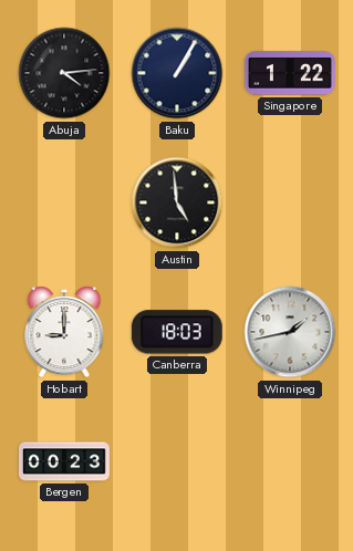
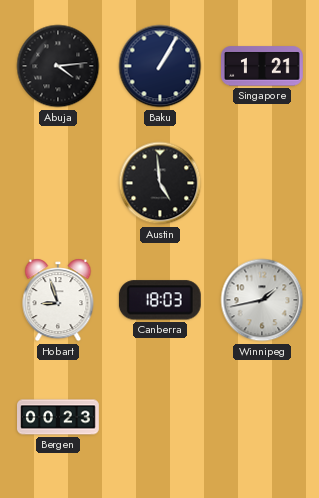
Singapore: 1:22 -> 1:21
Hobart: 9:00 -> 8:57
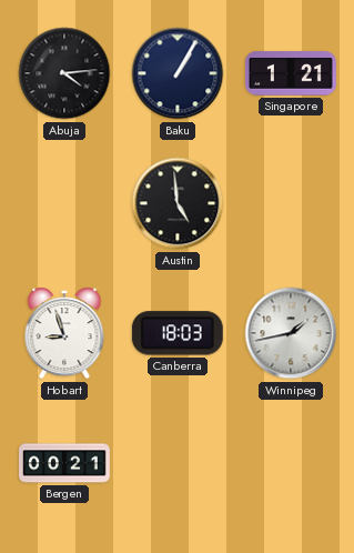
Bergen: 00:23 -> 00:21
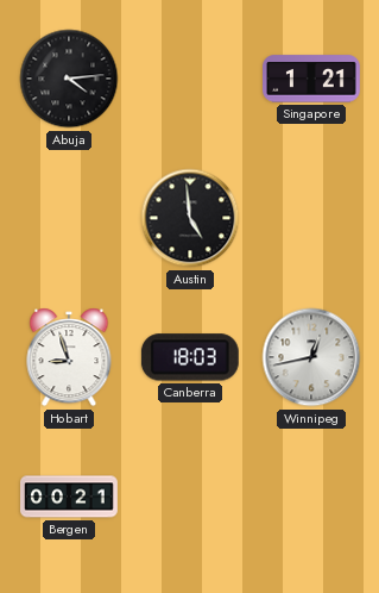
Baku: 1:05 -> none
Winnipeg: 1:43 -> 12:43
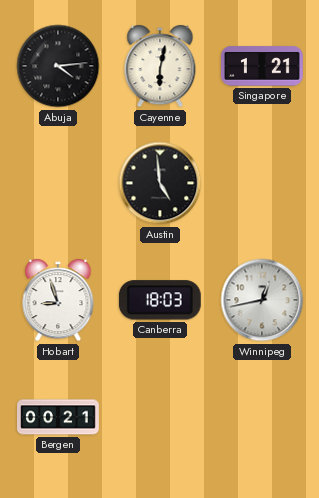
Cayenne: none -> 6:02
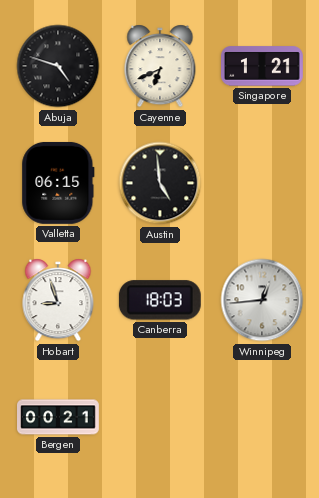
Abuja: 4:14 -> 4:48
Cayenne: 6:02 -> 6:41
Valletta: none -> 06:15
Winnipeg: 12:43 -> 12:44
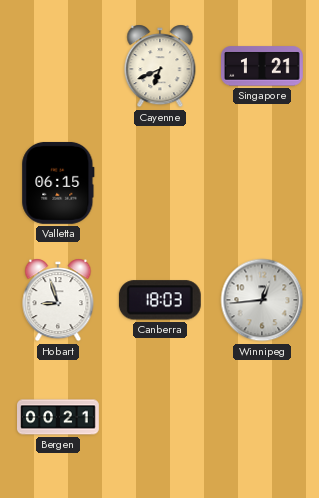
Abuja: 4:48 -> none
Austin: 4:59 -> none
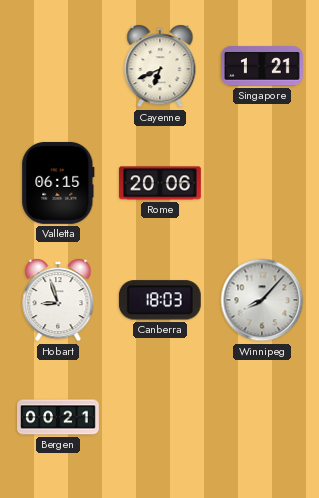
Rome: none -> 20:06
Winnipeg: 12:44 -> 8:07
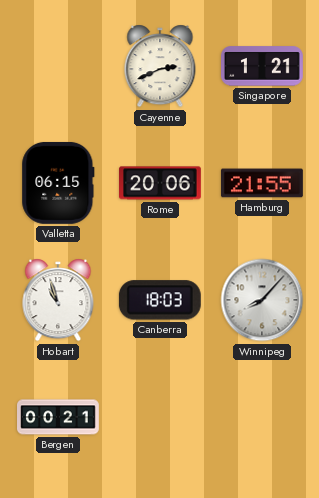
Cayenne: 6:41 -> 2:41
Hamburg: none -> 21:55
Hobart: 8:57 -> 10:57
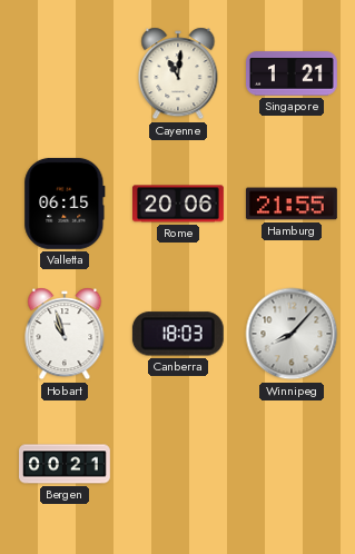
Cayenne: 2:41 -> 11:01
